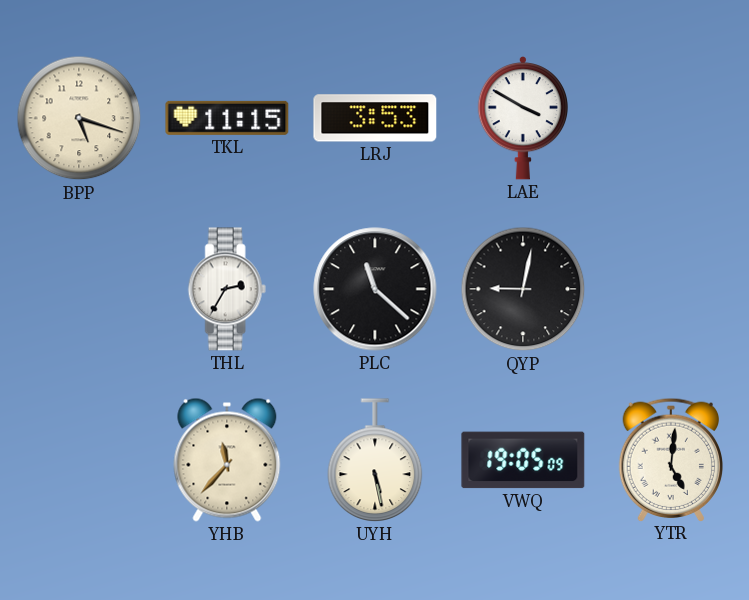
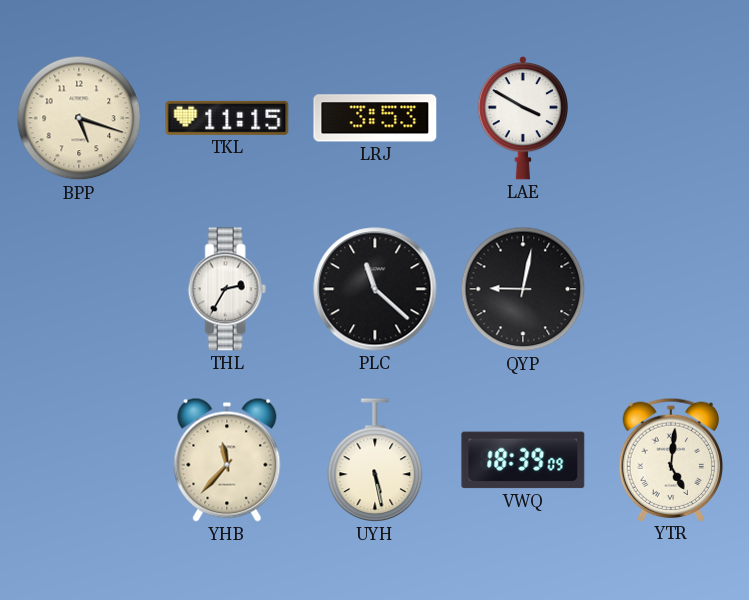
VWQ: 19:05 -> 18:39
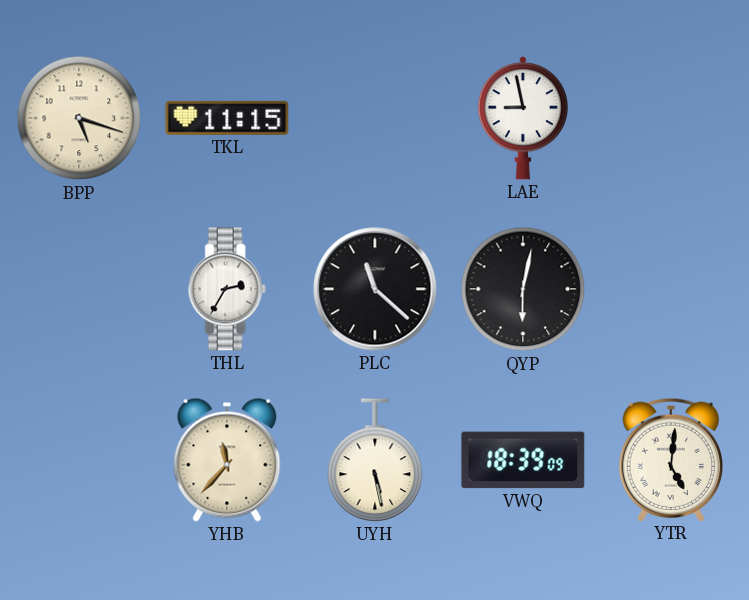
LRJ: 3:53 -> none
LAE: 3:50 -> 8:58
QYP: 9:02 -> 6:02
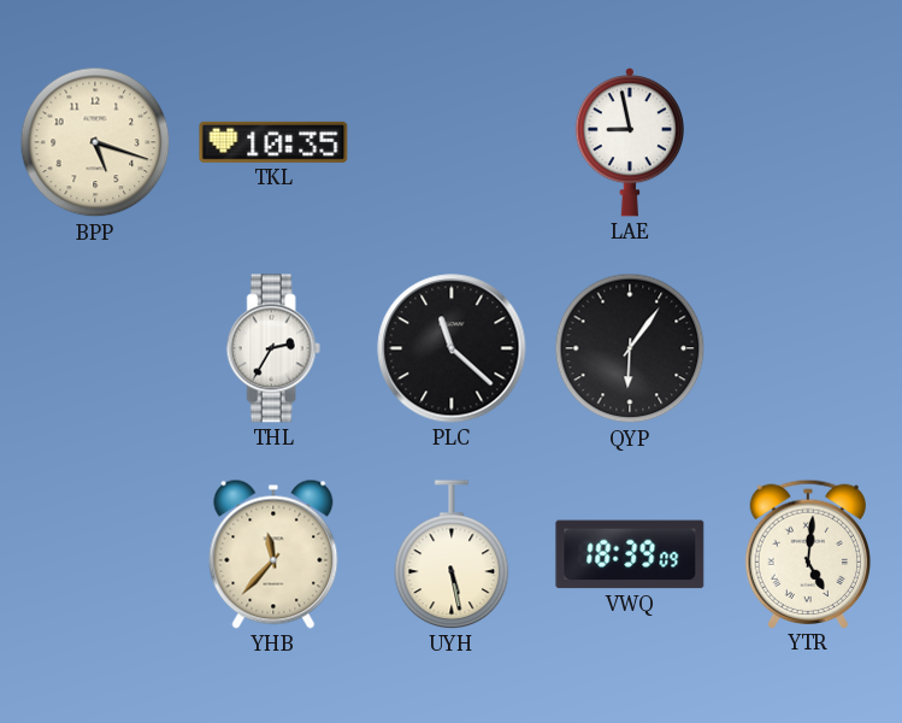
TKL: 11:15 -> 10:35
QYP: 6:02 -> 6:06
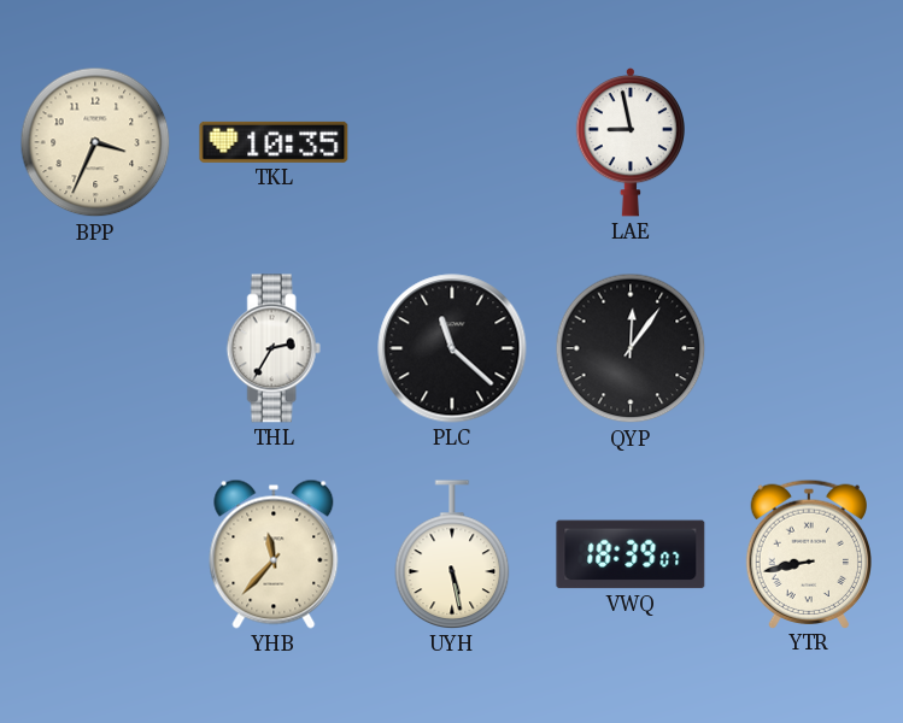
BPP: 5:18 -> 3:34
QYP: 6:06 -> 12:06
VWQ: 18:39:09 -> 18:39:07
YTR: 5:01 -> 8:43
